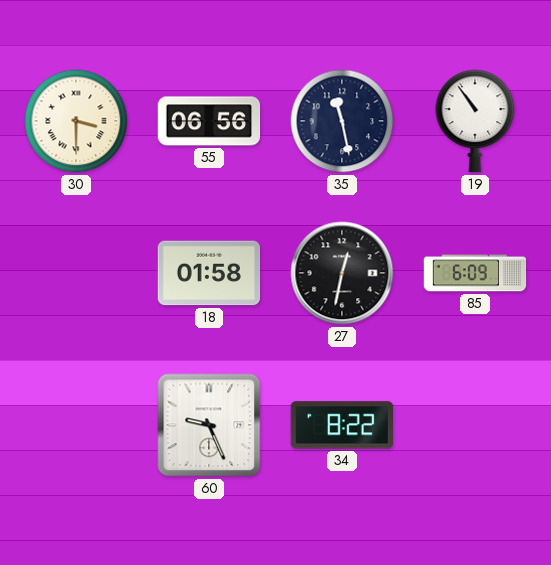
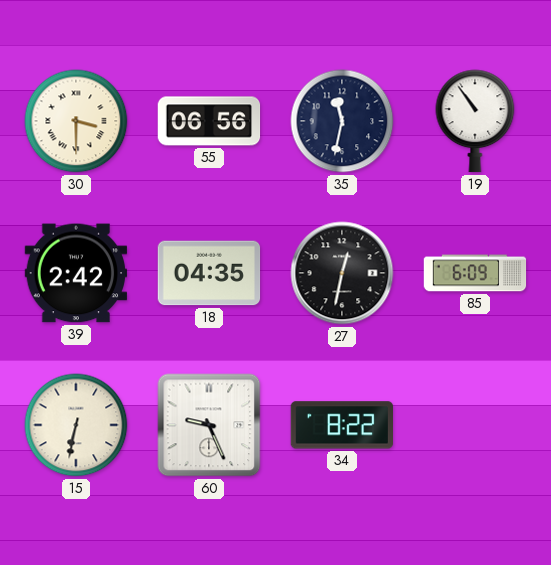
35: 11:28 -> 11:32
39: none -> 2:42
18: 01:58 -> 04:35
15: none -> 6:32
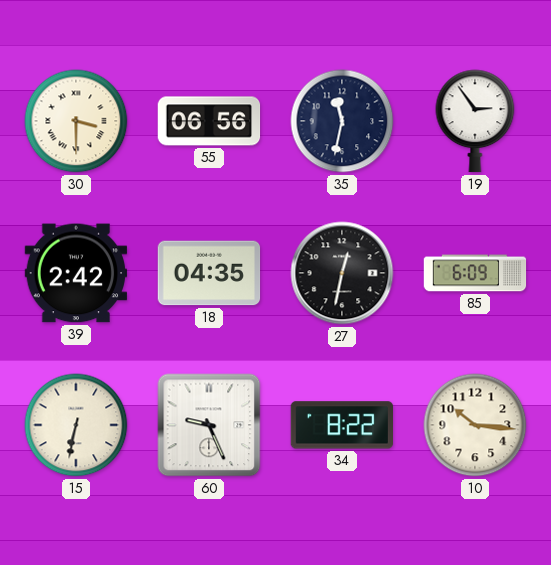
19: 10:54 -> 2:54
10: none -> 10:16
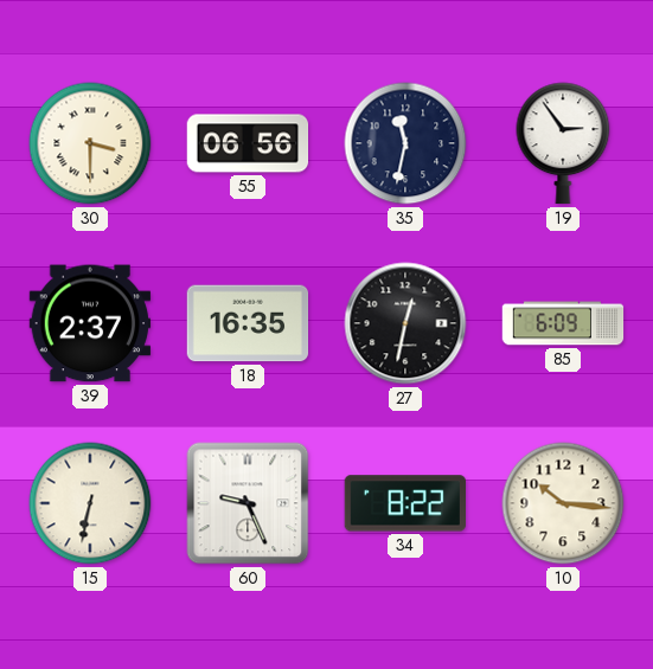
39: 2:42 -> 2:37
18: 04:35 -> 16:35
